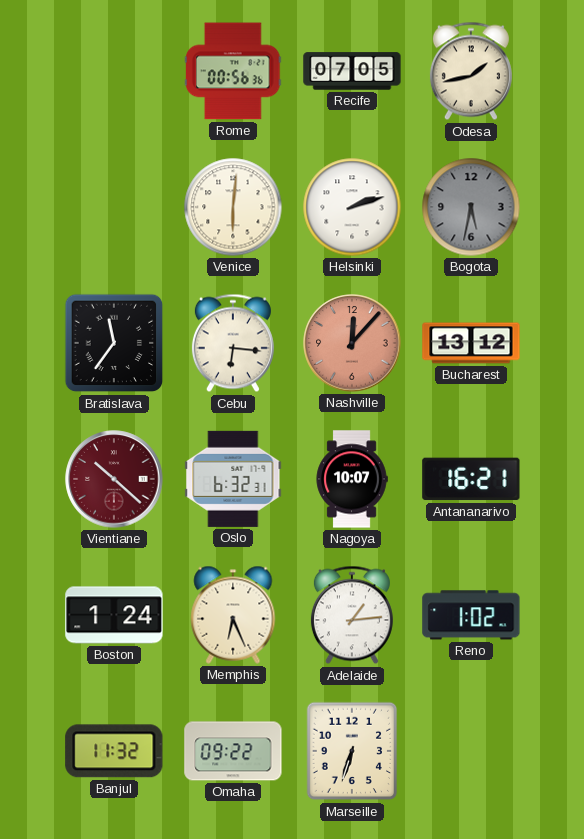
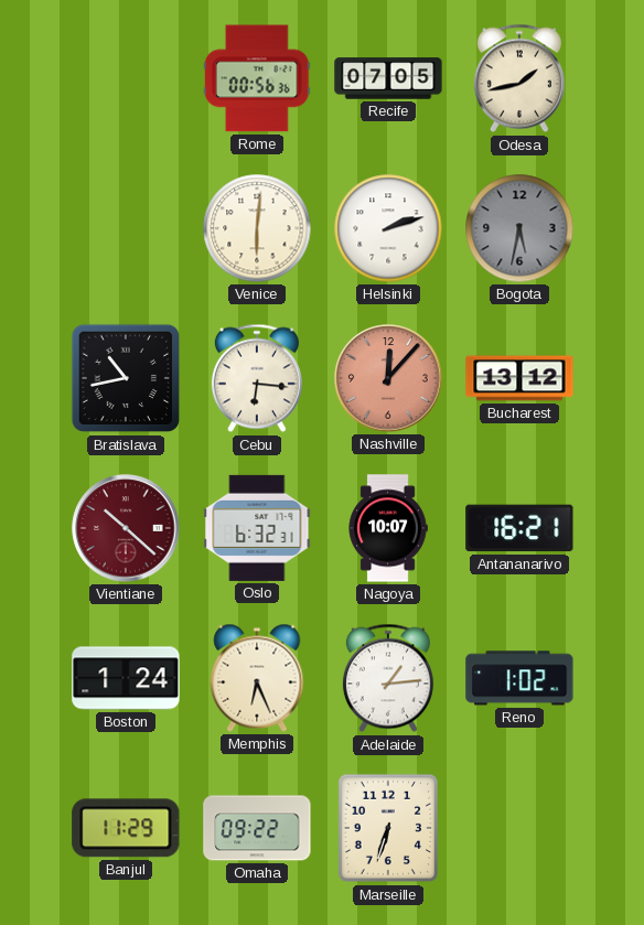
Bratislava: 11:36 -> 10:43
Banjul: 11:32 -> 11:29
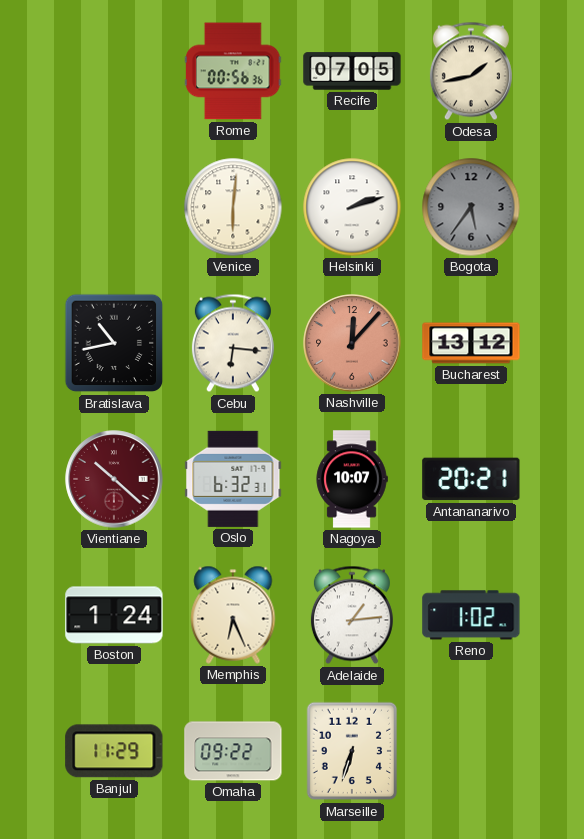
Bogota: 5:32 -> 5:36
Antananarivo: 16:21 -> 20:21
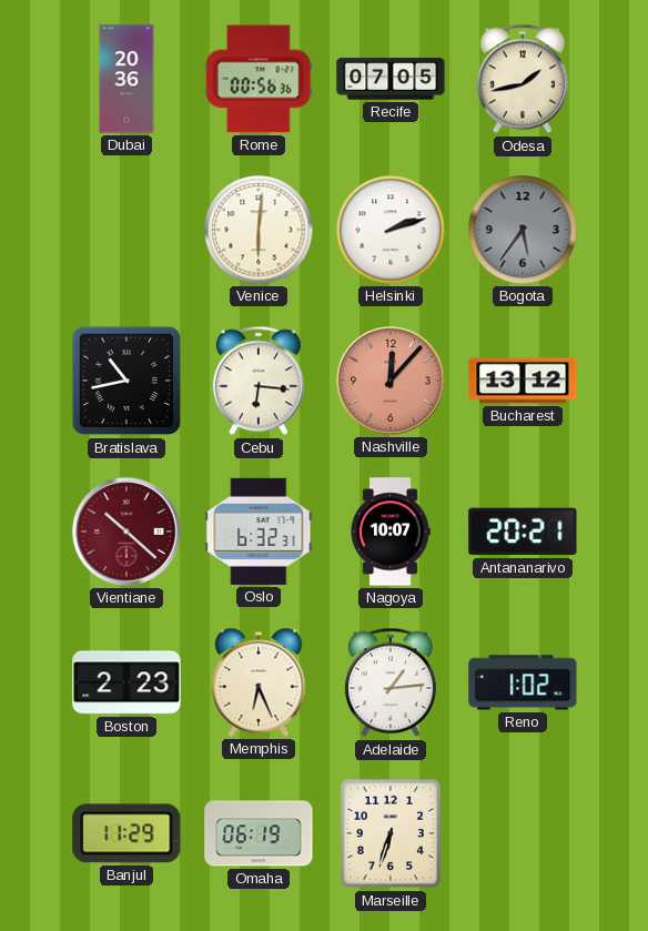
Dubai: none -> 20:36
Boston: 1:24 -> 2:23
Omaha: 09:22 -> 06:19
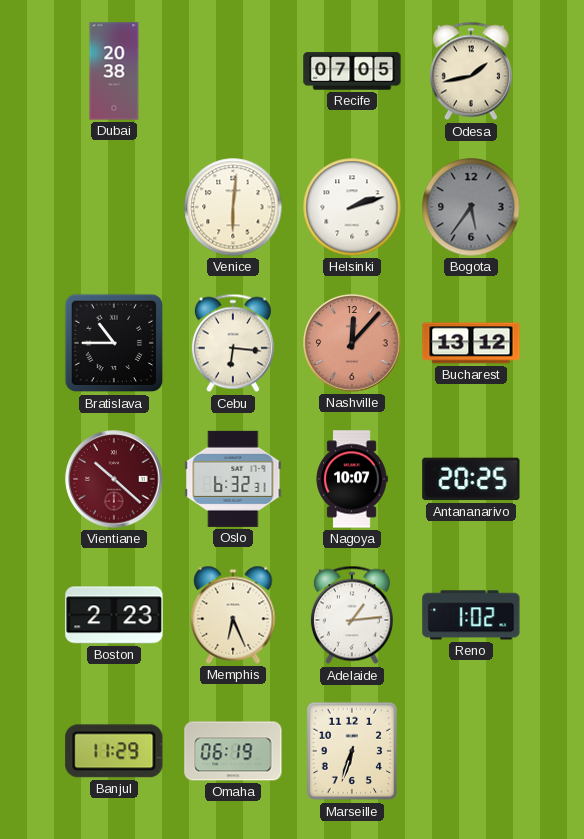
Dubai: 20:36 -> 20:38
Rome: 00:56 -> none
Bratislava: 10:43 -> 10:45
Antananarivo: 20:21 -> 20:25
